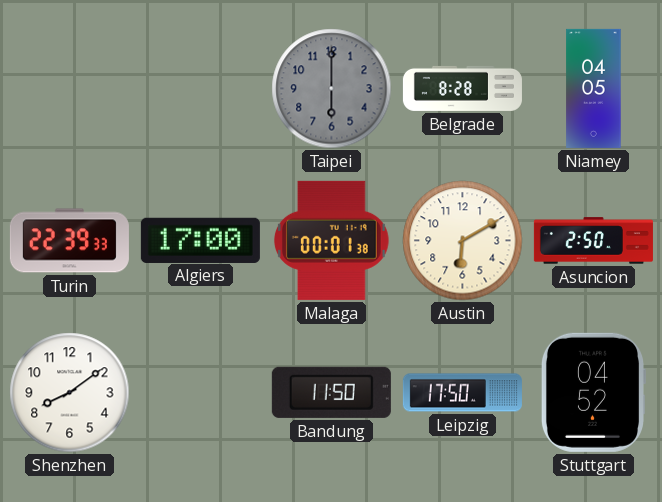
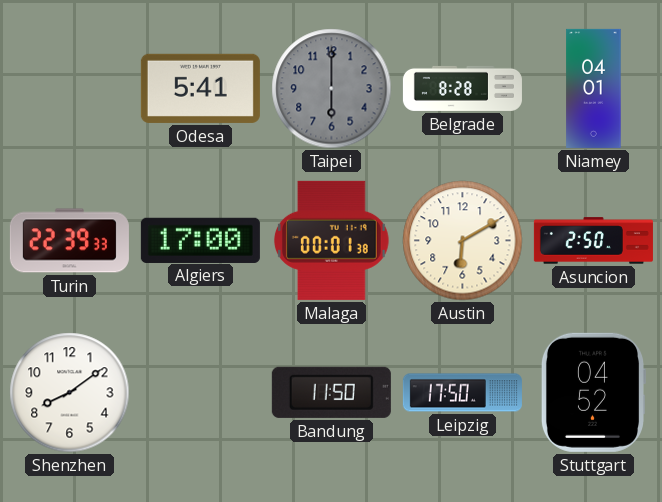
Odesa: none -> 5:41
Niamey: 04:05 -> 04:01
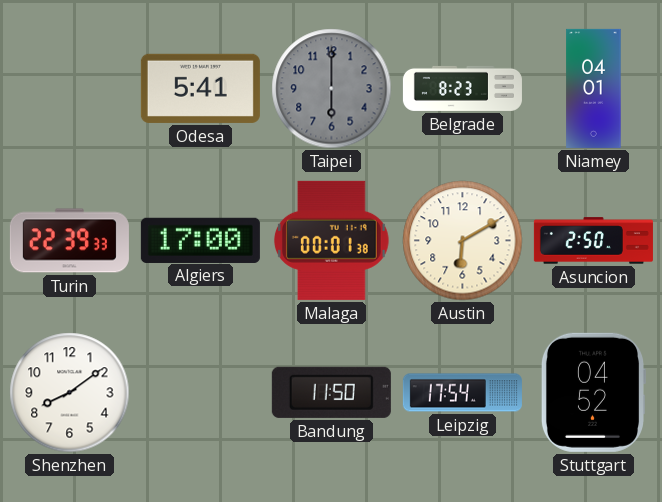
Belgrade: 8:28 -> 8:23
Leipzig: 17:50 -> 17:54
